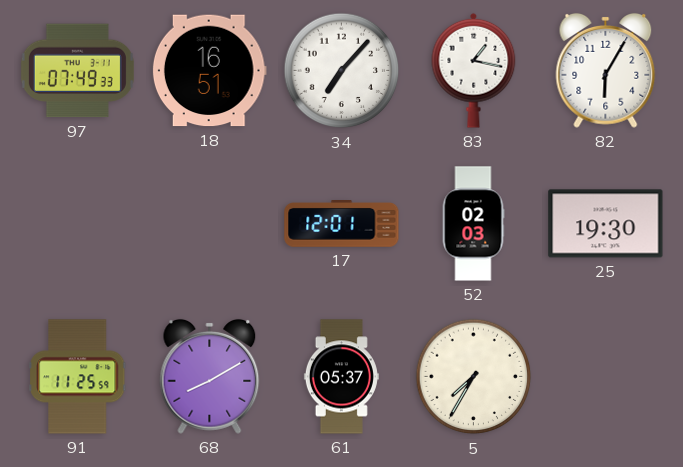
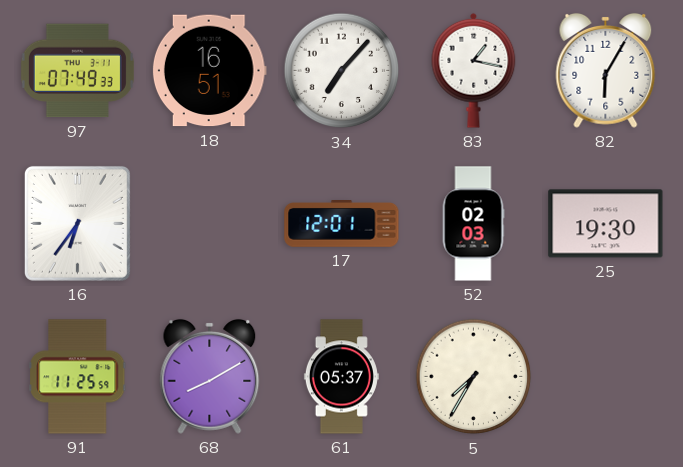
16: none -> 6:36
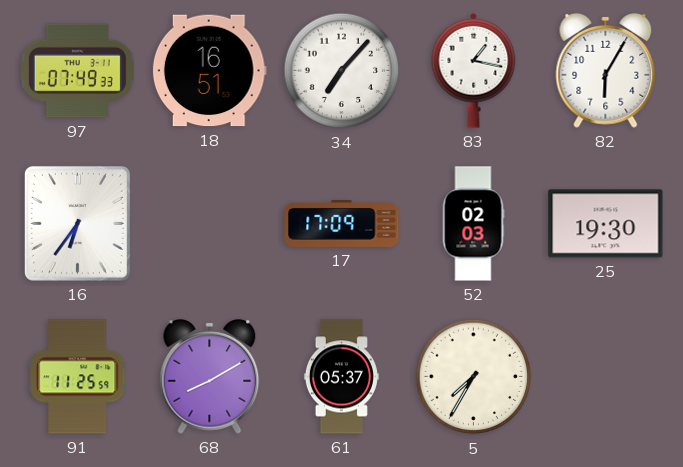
17: 12:01 -> 17:09
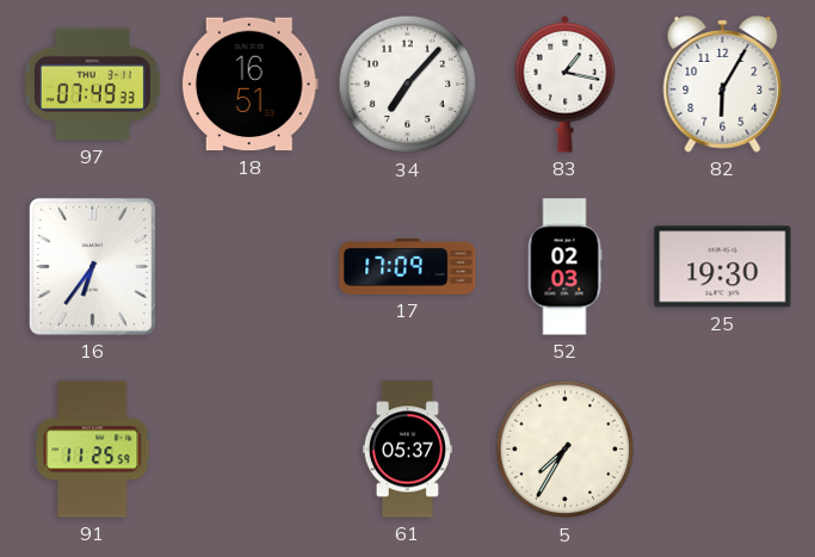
68: 8:10 -> none
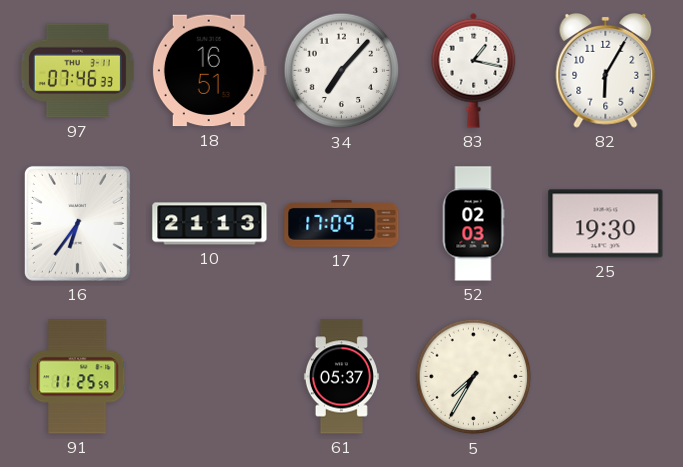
97: 07:49 -> 07:46
10: none -> 21:13
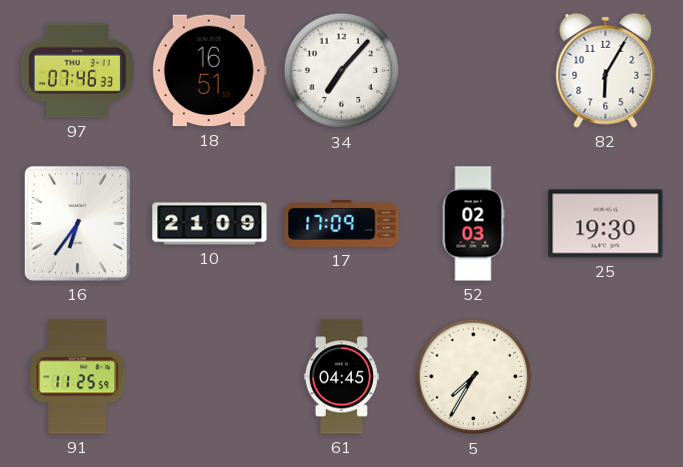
83: 1:17 -> none
10: 21:13 -> 21:09
61: 05:37 -> 04:45
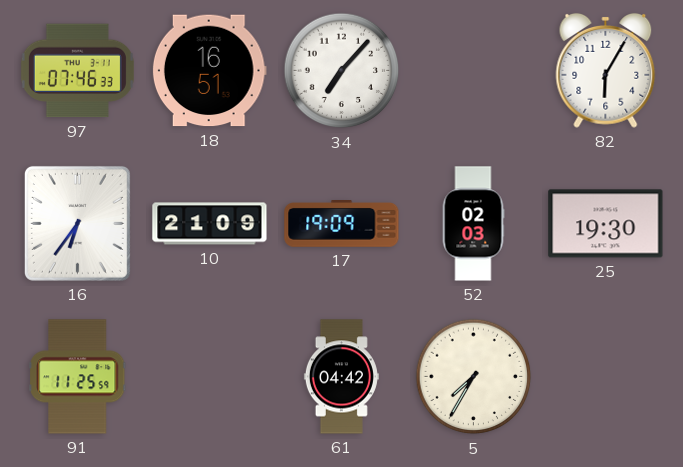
17: 17:09 -> 19:09
61: 04:45 -> 04:42
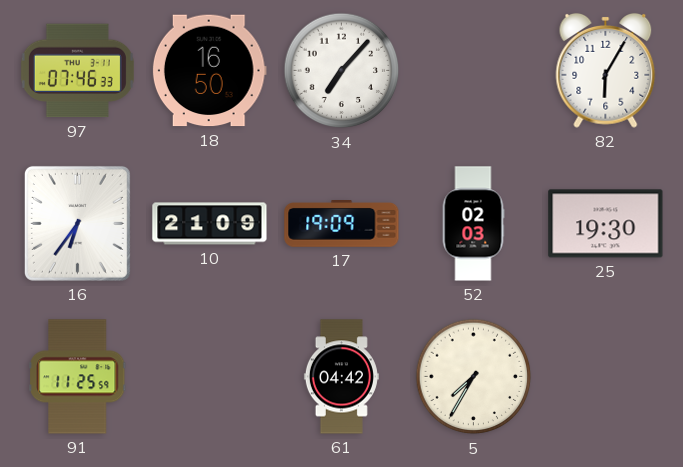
18: 16:51 -> 16:50
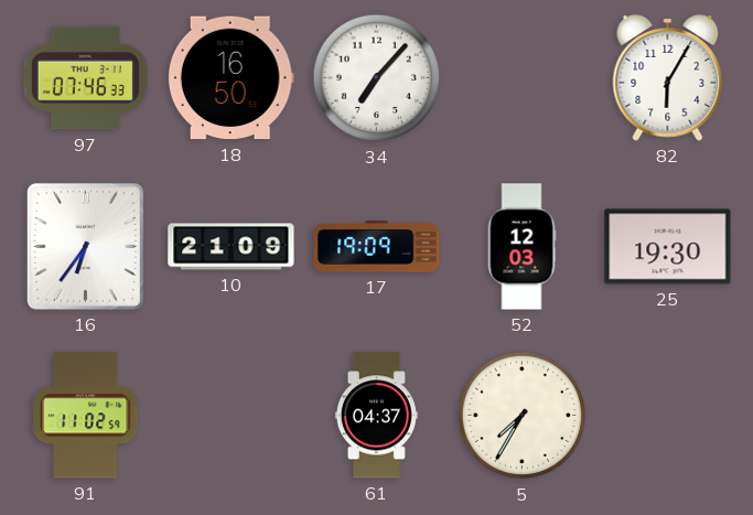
52: 02:03 -> 12:03
91: 11:25 -> 11:02
61: 04:42 -> 04:37
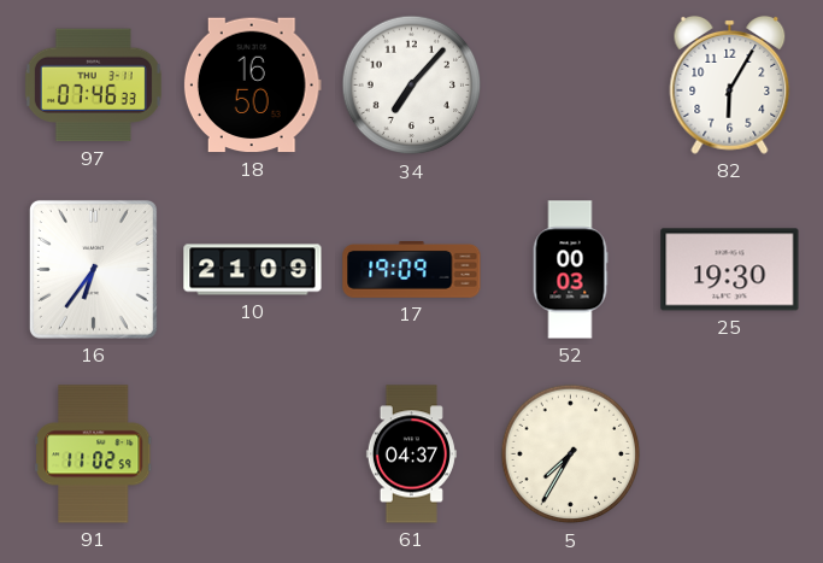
52: 12:03 -> 00:03
